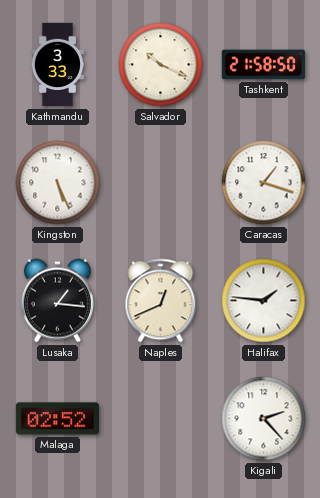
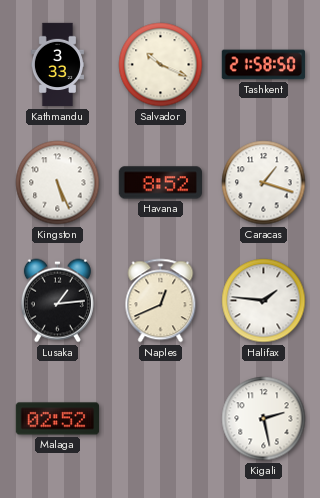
Havana: none -> 8:52
Lusaka: 1:16 -> 1:14
Kigali: 2:23 -> 2:28
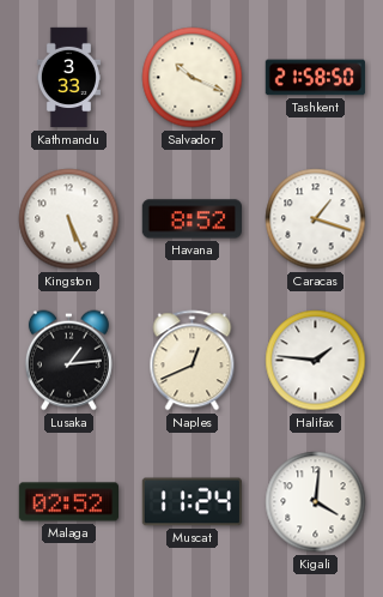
Muscat: none -> 11:24
Kigali: 2:28 -> 4:01
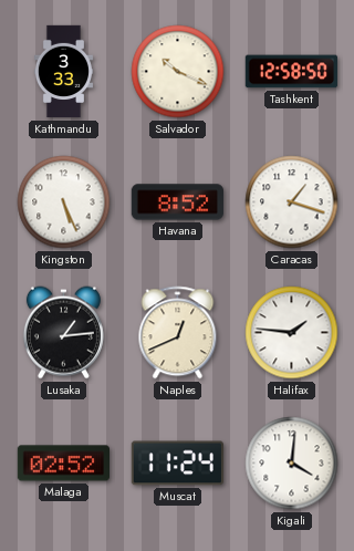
Tashkent: 21:58 -> 12:58
